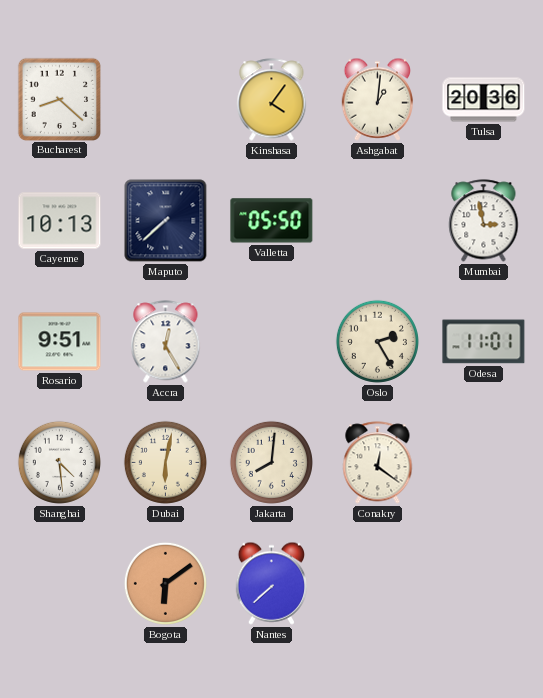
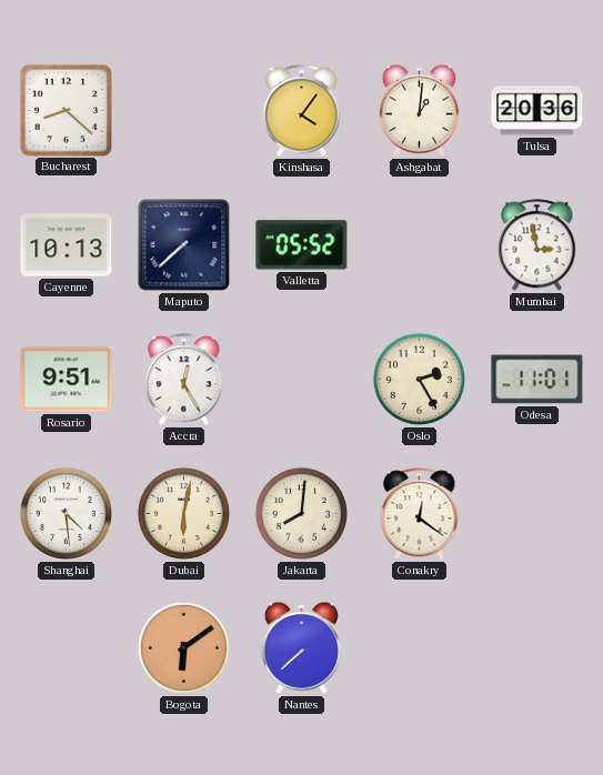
Valletta: 05:50 -> 05:52
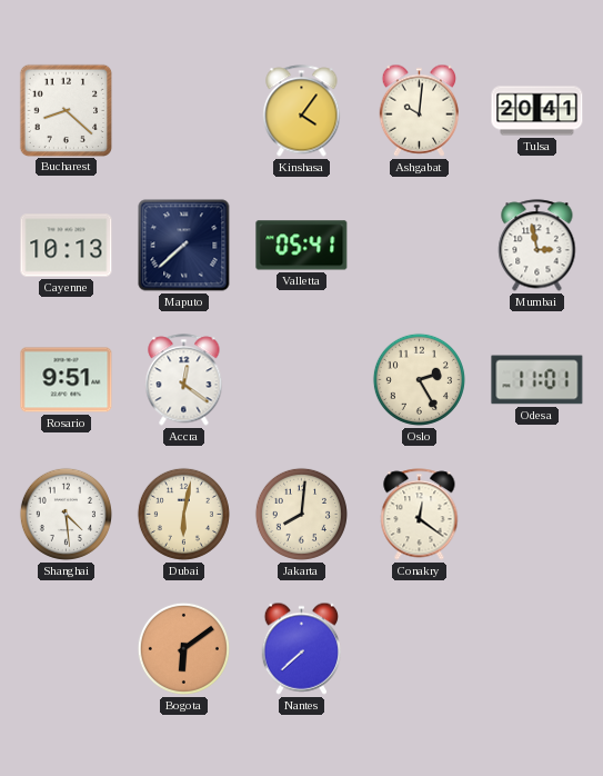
Ashgabat: 1:01 -> 10:01
Tulsa: 20:36 -> 20:41
Valletta: 05:52 -> 05:41
Accra: 12:25 -> 12:21
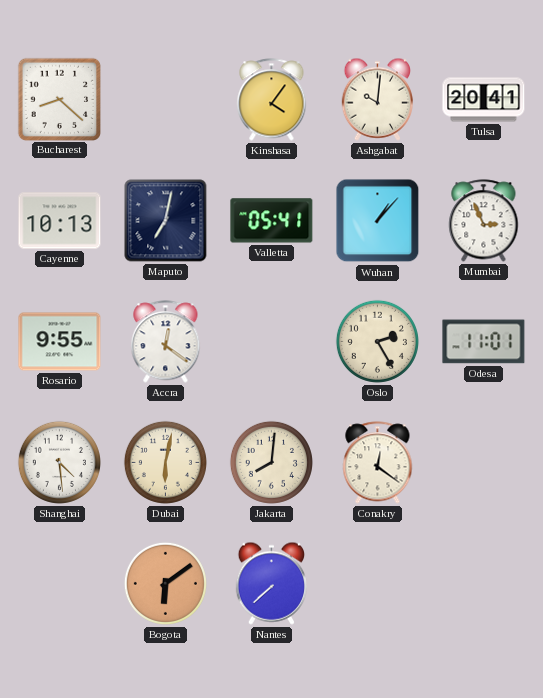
Maputo: 7:38 -> 7:02
Wuhan: none -> 1:07
Mumbai: 2:58 -> 2:56
Rosario: 9:51 -> 9:55
